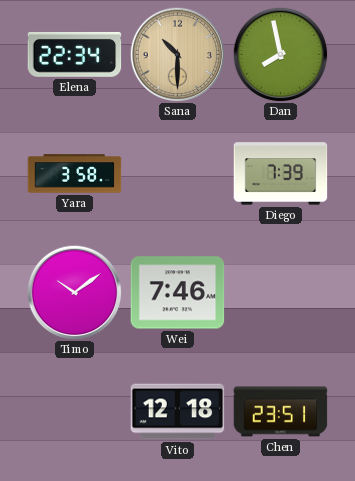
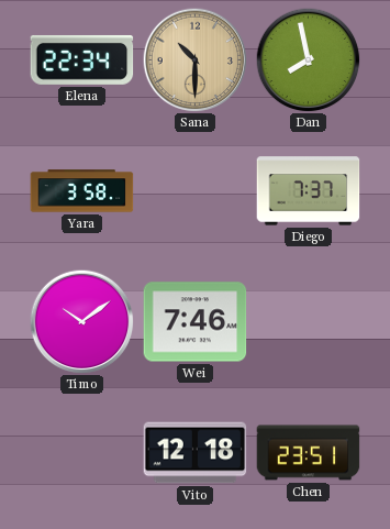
Diego: 7:39 -> 7:37
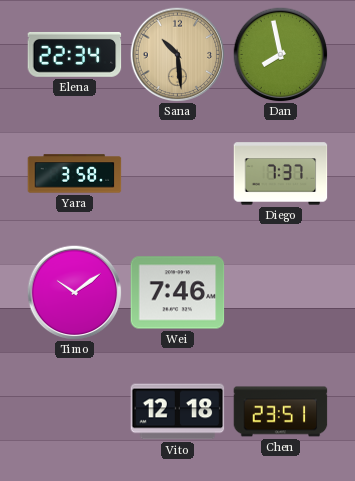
Sana: 10:30 -> 10:29
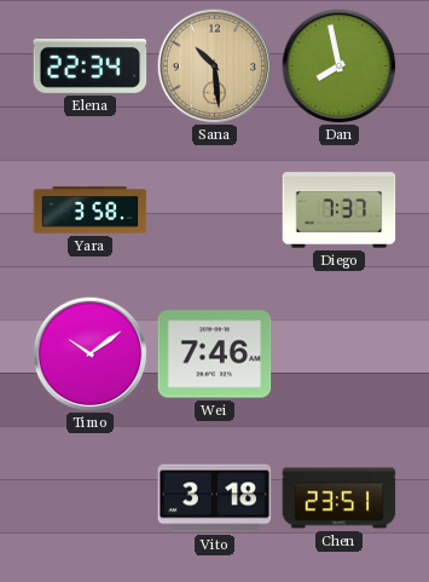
Vito: 12:18 -> 3:18
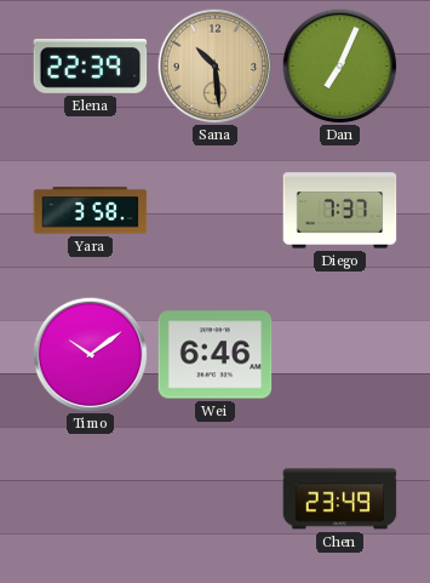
Elena: 22:34 -> 22:39
Dan: 7:58 -> 7:04
Wei: 7:46 -> 6:46
Vito: 3:18 -> none
Chen: 23:51 -> 23:49
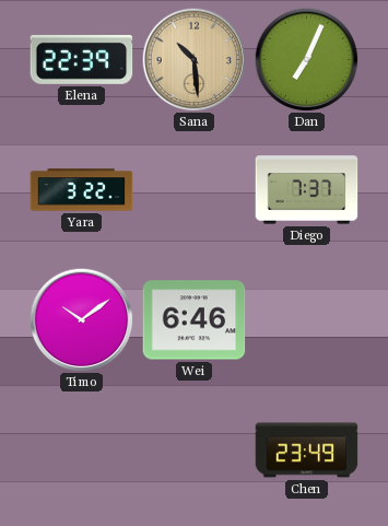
Yara: 3:58 -> 3:22
